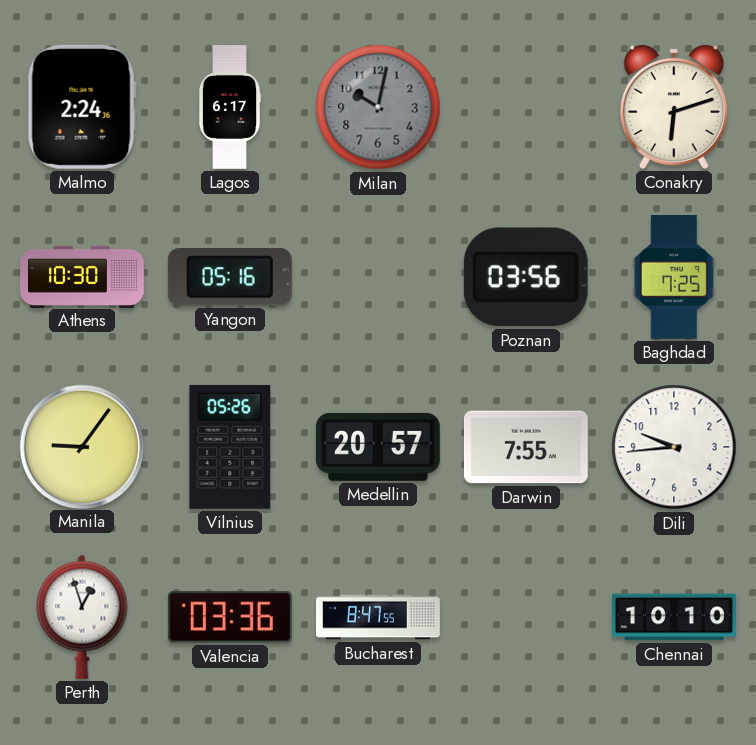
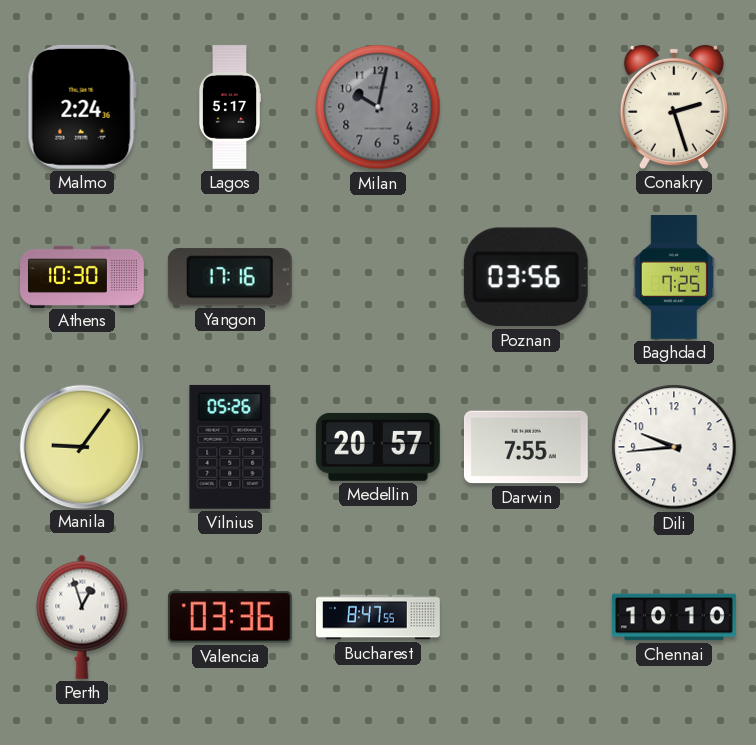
Lagos: 6:17 -> 5:17
Conakry: 6:12 -> 2:27
Yangon: 05:16 -> 17:16
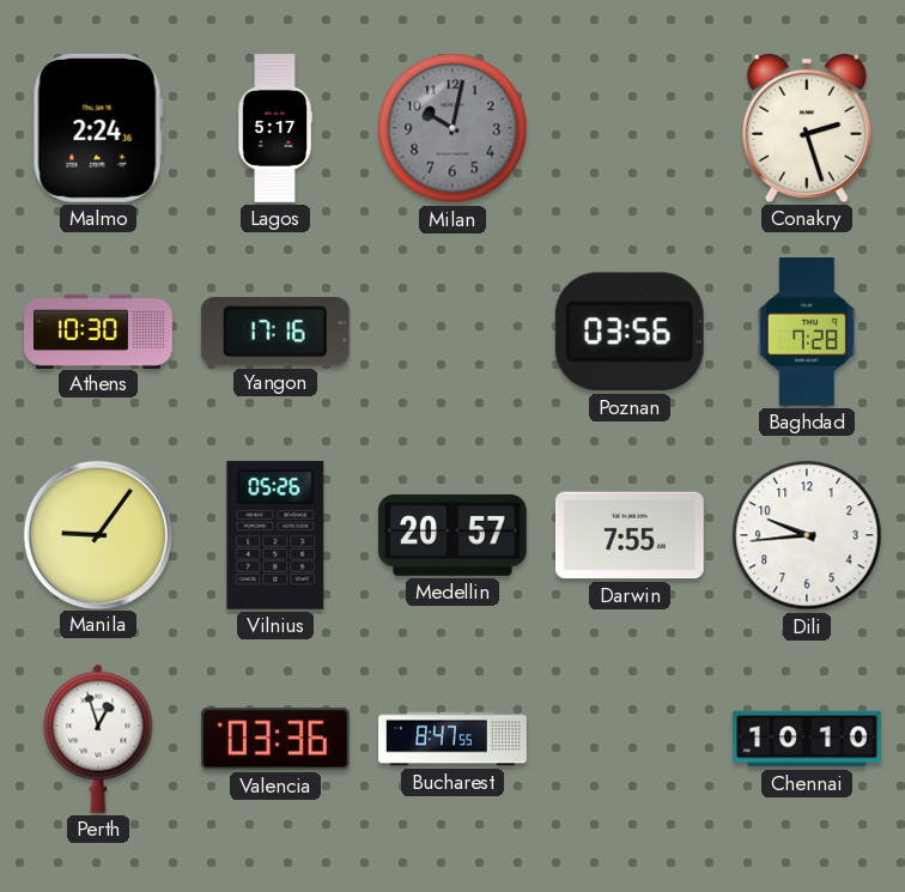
Baghdad: 7:25 -> 7:28
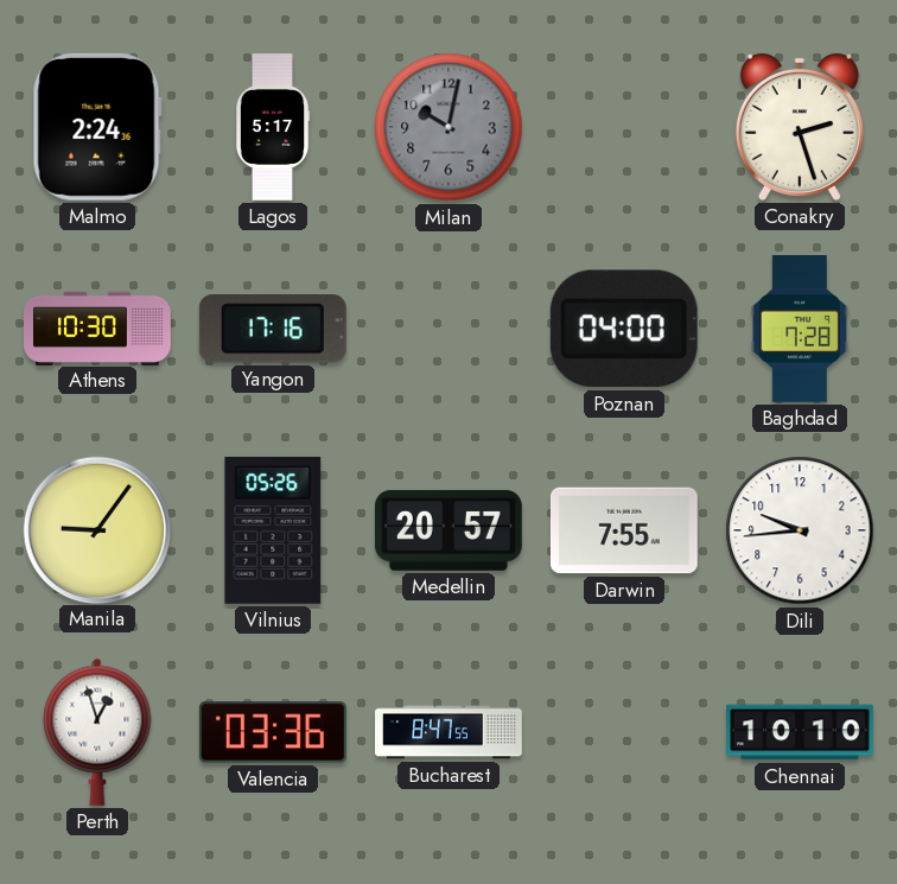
Poznan: 03:56 -> 04:00
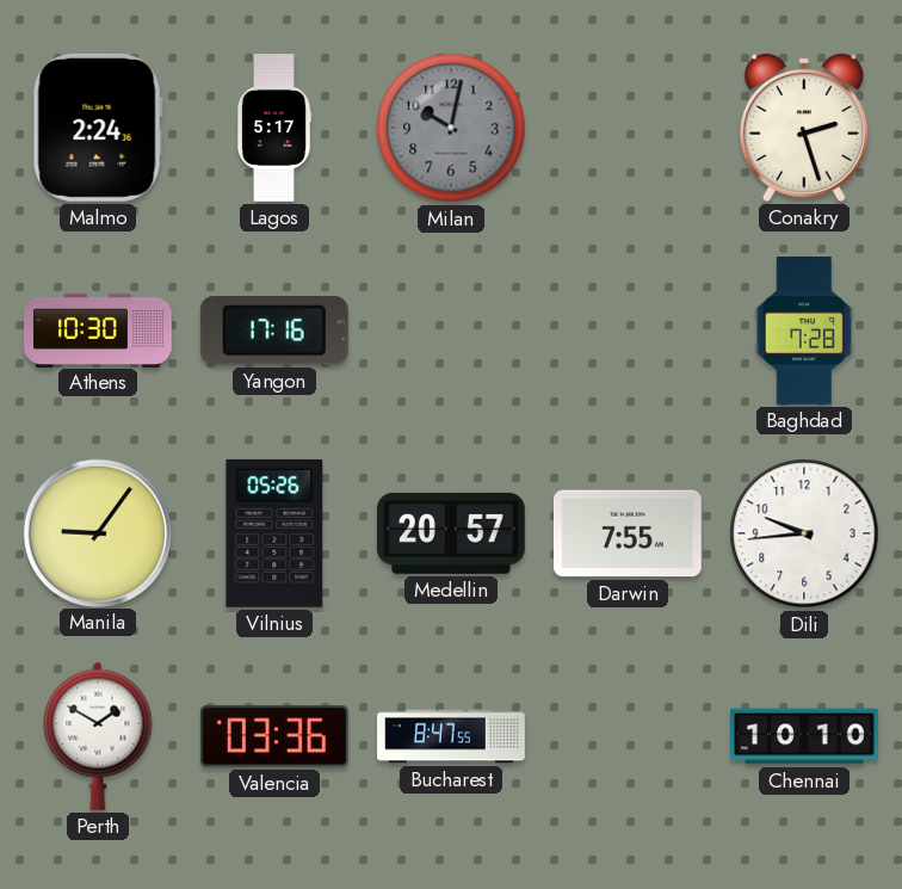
Poznan: 04:00 -> none
Perth: 12:57 -> 1:50
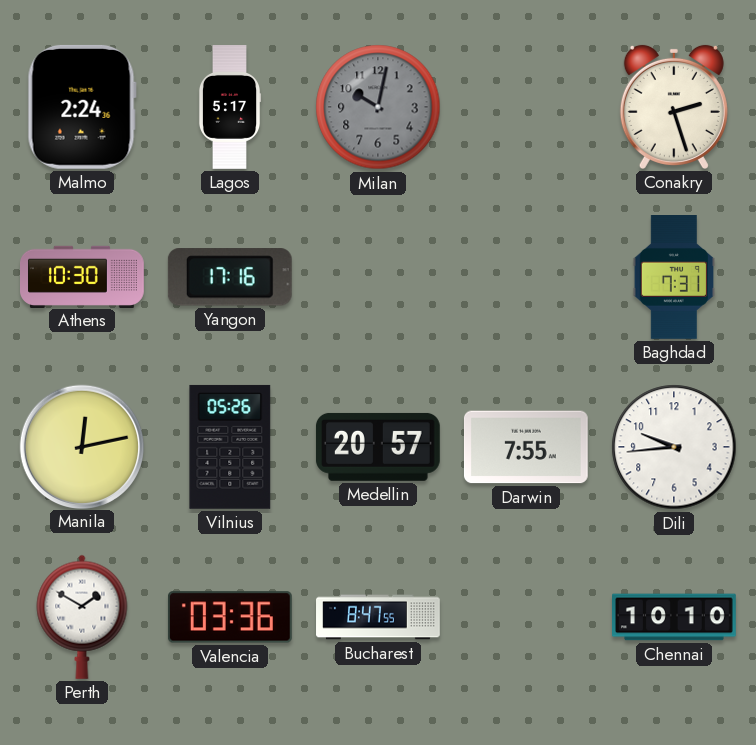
Baghdad: 7:28 -> 7:31
Manila: 9:06 -> 12:13
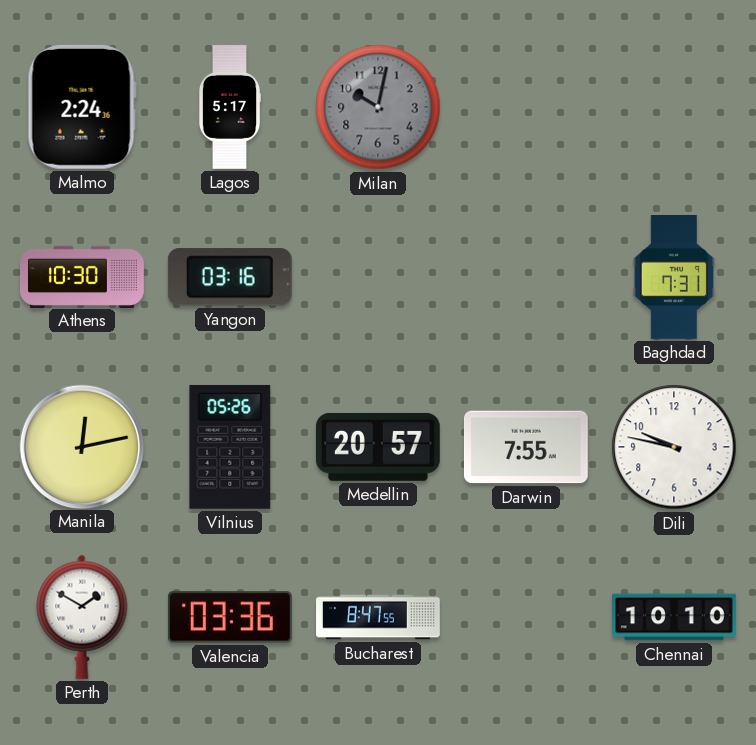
Conakry: 2:27 -> none
Yangon: 17:16 -> 03:16
Dili: 9:44 -> 9:47
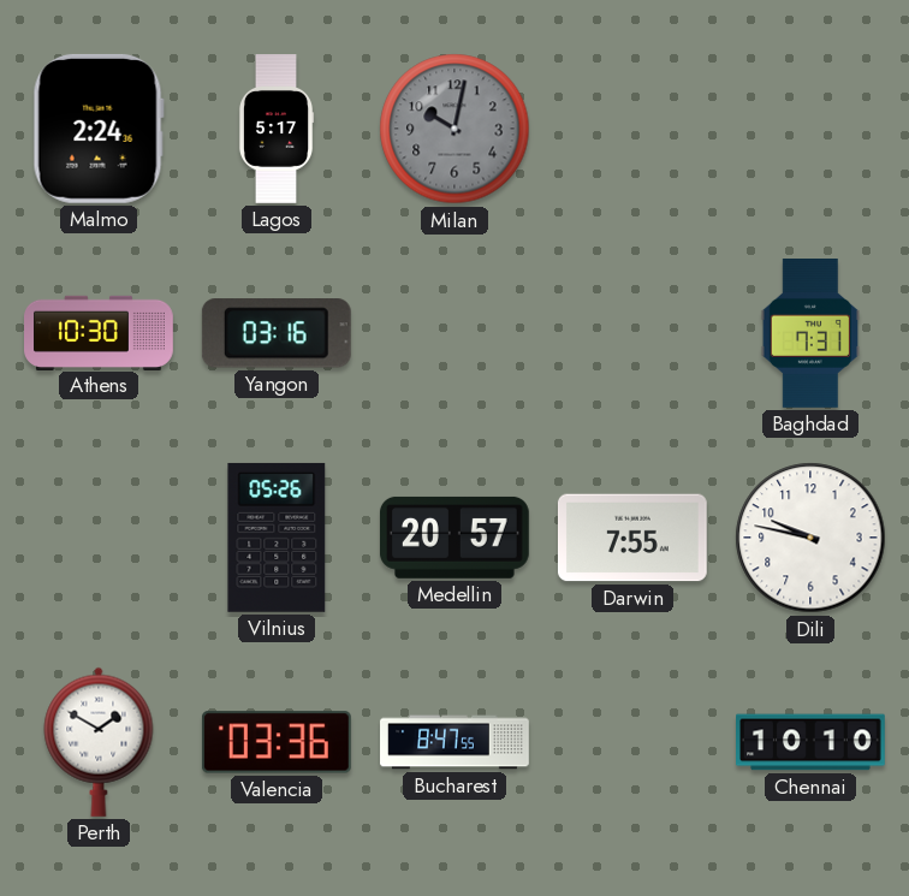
Manila: 12:13 -> none
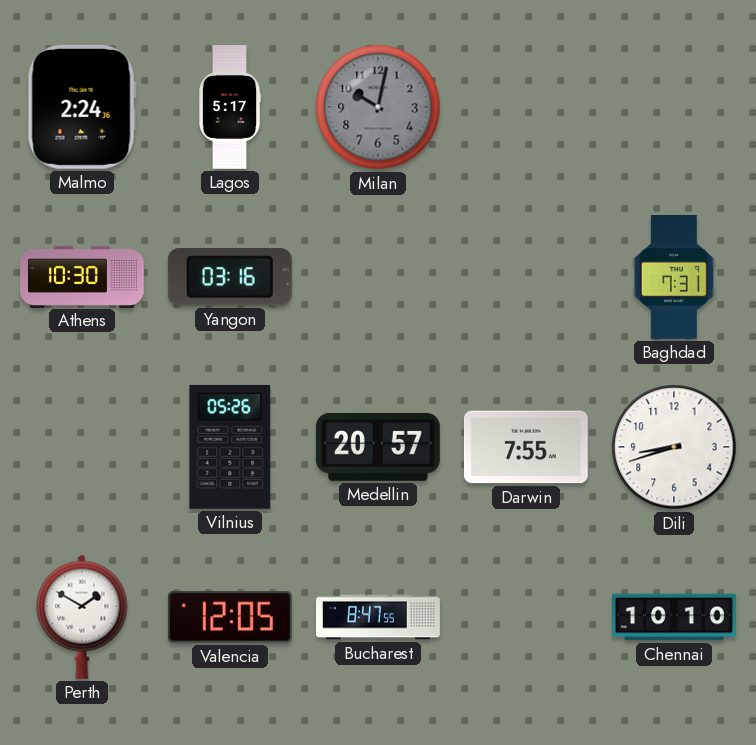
Dili: 9:47 -> 8:42
Valencia: 03:36 -> 12:05
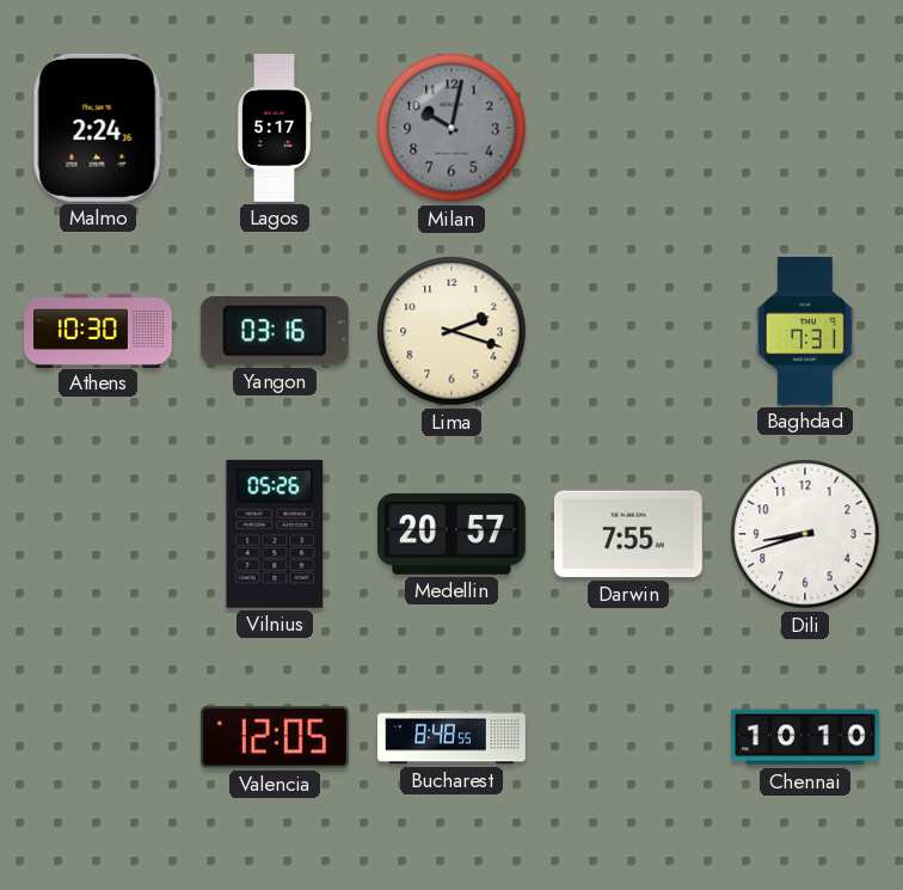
Lima: none -> 2:18
Perth: 1:50 -> none
Bucharest: 8:47 -> 8:48
